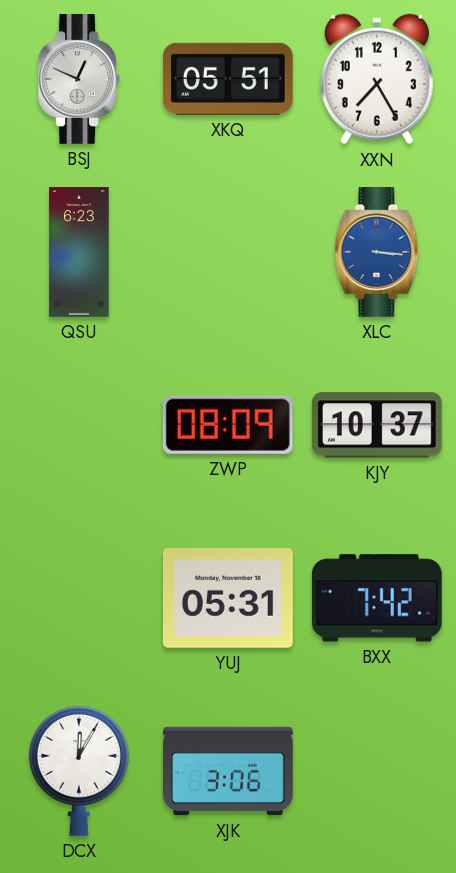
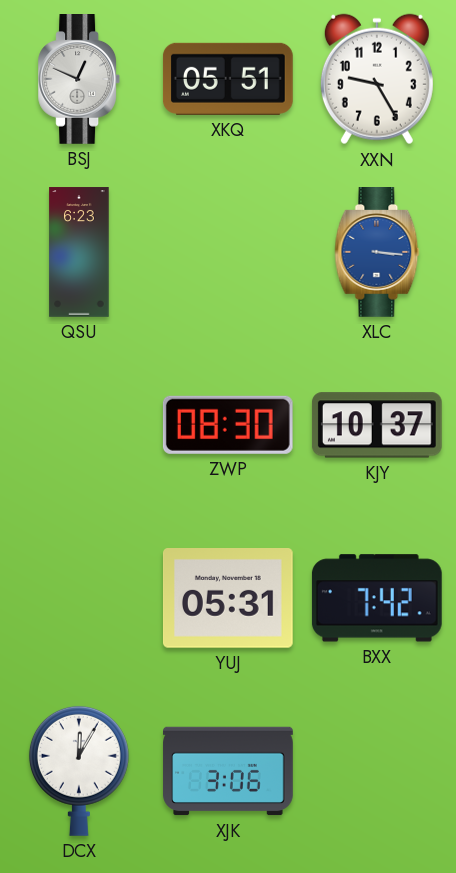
XXN: 7:25 -> 9:25
ZWP: 08:09 -> 08:30
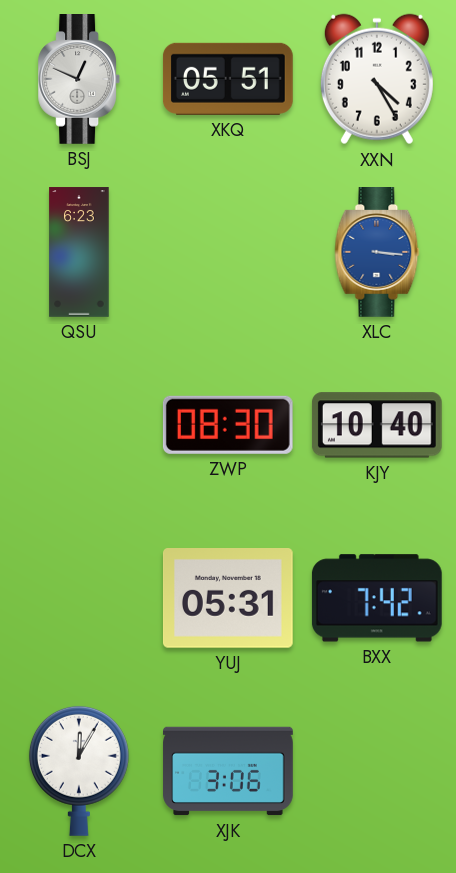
XXN: 9:25 -> 4:25
KJY: 10:37 -> 10:40
